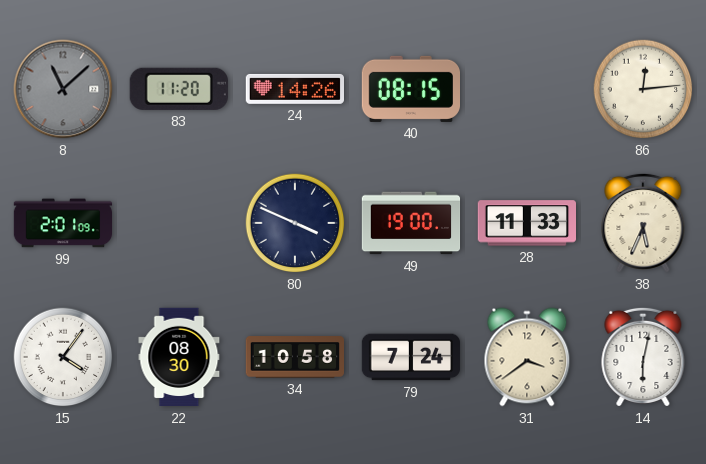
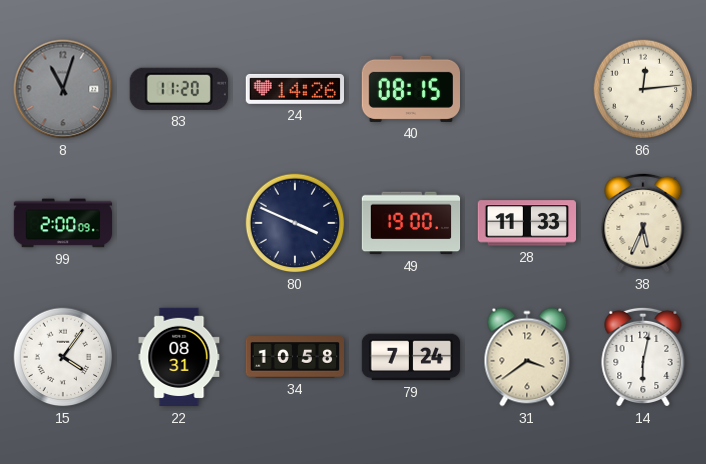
8: 11:08 -> 11:03
99: 2:01 -> 2:00
22: 08:30 -> 08:31
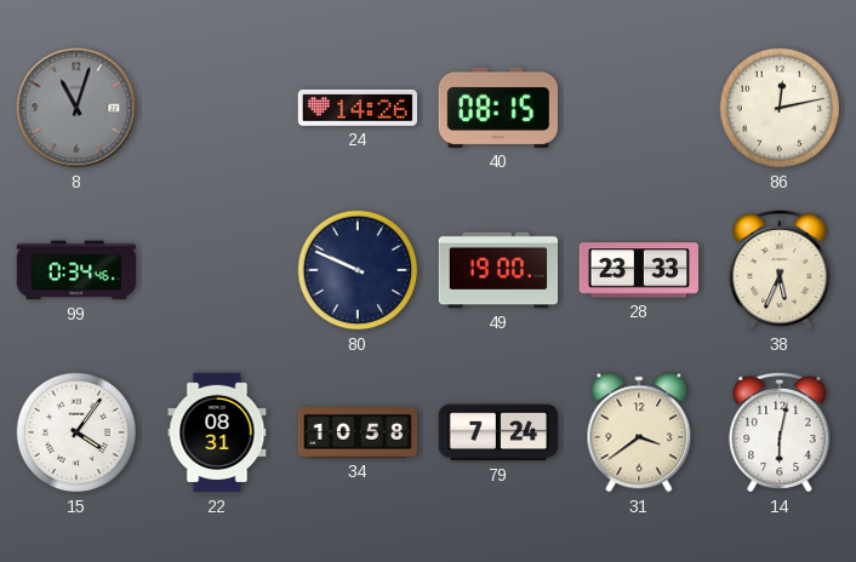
83: 11:20 -> none
86: 12:14 -> 12:13
99: 2:00 -> 0:34
80: 3:49 -> 9:49
28: 11:33 -> 23:33
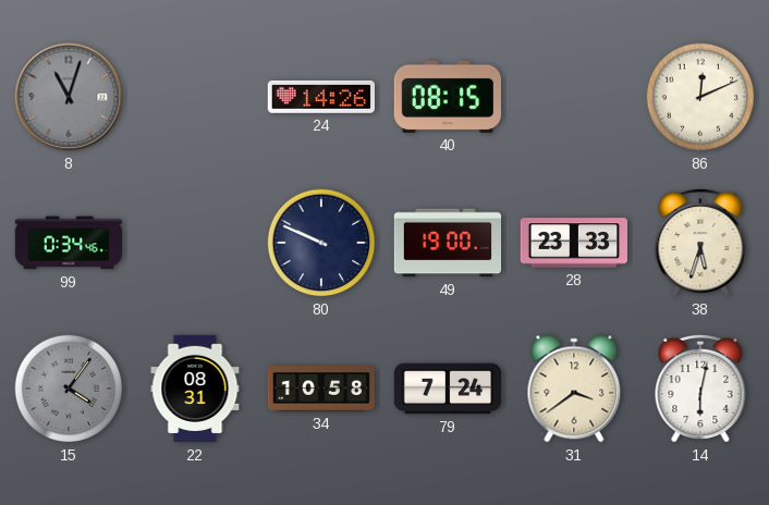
86: 12:13 -> 12:11
38: 5:34 -> 5:33
15 dial: white -> grey
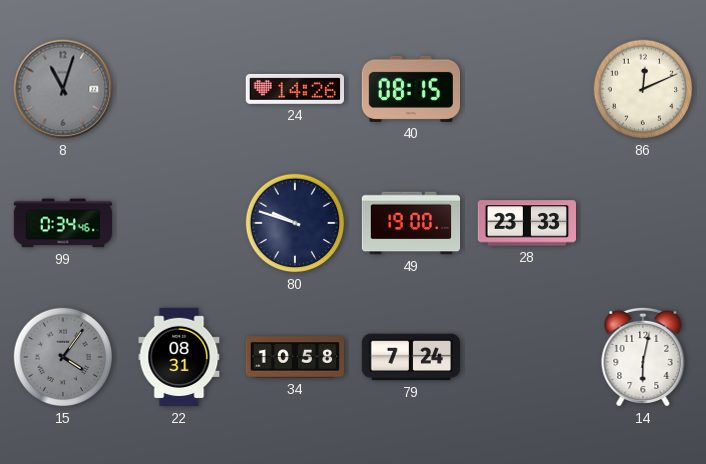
80: 9:49 -> 9:48
38: 5:33 -> none
31: 3:39 -> none
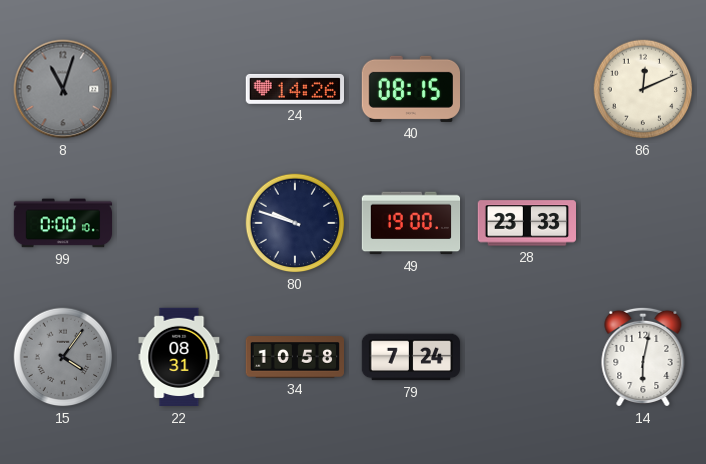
99: 0:34 -> 0:00
